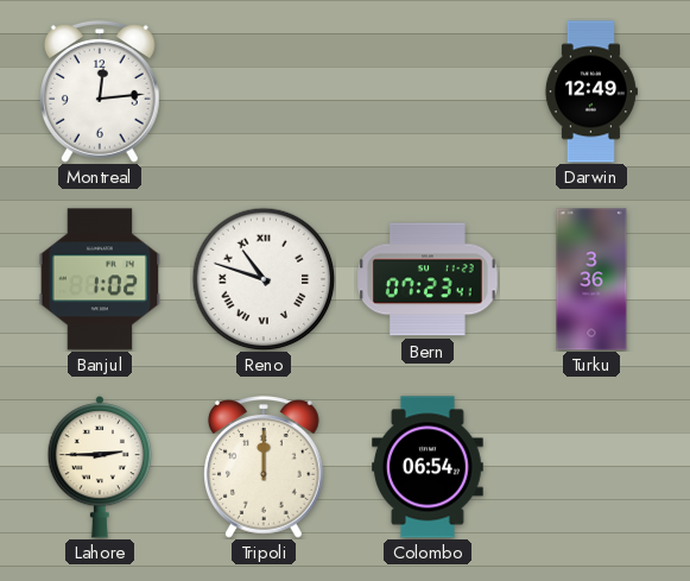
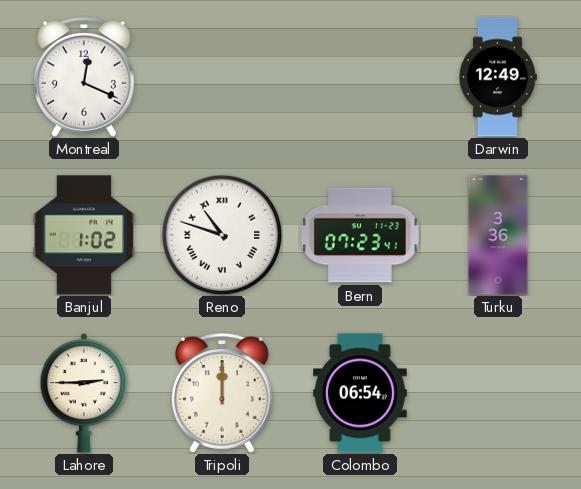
Montreal: 12:14 -> 12:19
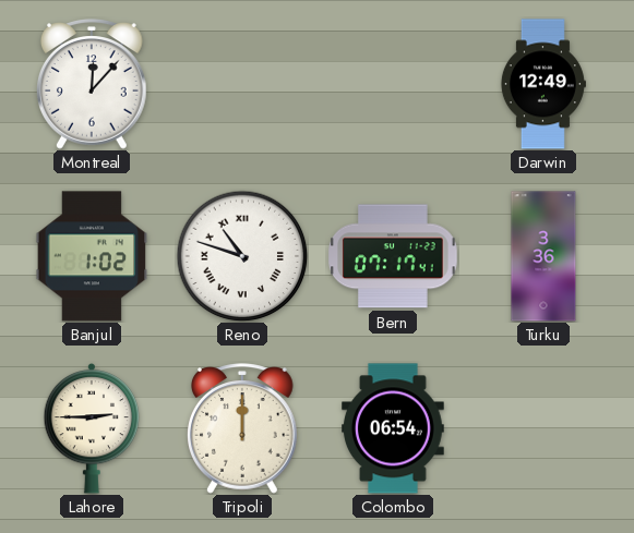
Montreal: 12:19 -> 12:07
Bern: 07:23 -> 07:17
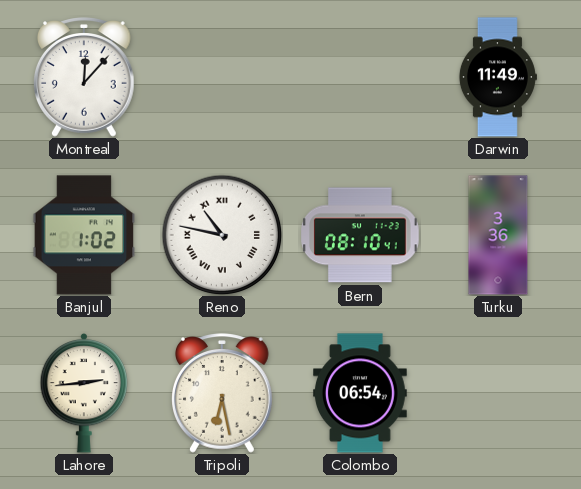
Darwin: 12:49 -> 11:49
Reno: 10:48 -> 10:47
Bern: 07:17 -> 08:10
Lahore: 2:45 -> 2:44
Tripoli: 12:00 -> 6:28
